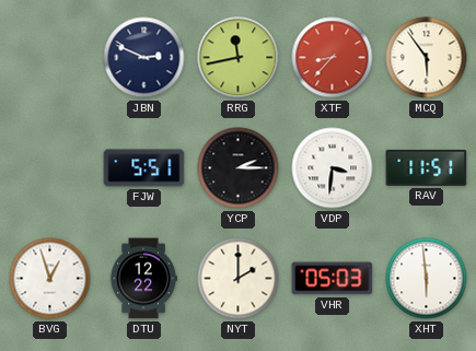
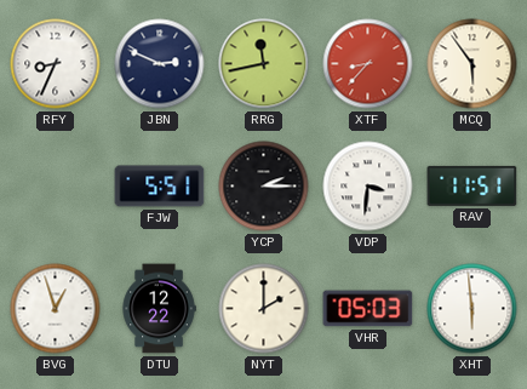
RFY: none -> 8:34
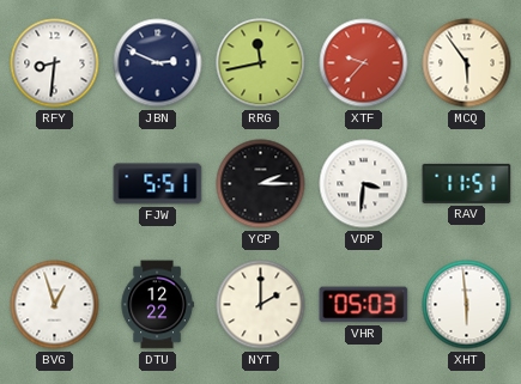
RFY: 8:34 -> 8:31
XTF: 8:37 -> 9:37
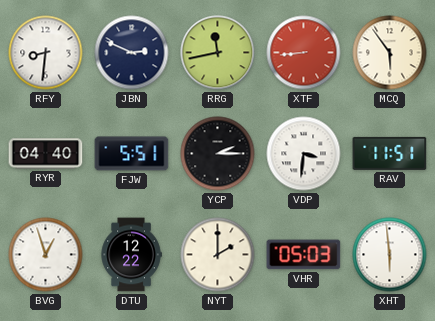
XTF: 9:37 -> 8:44
RYR: none -> 04:40
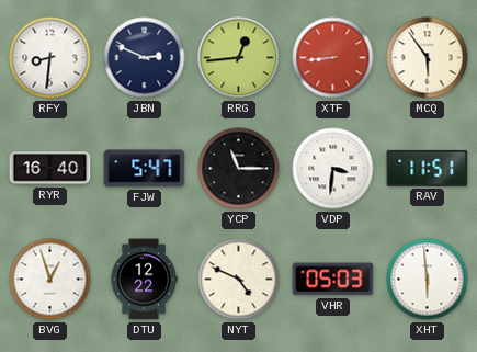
RRG: 11:43 -> 12:44
RYR: 04:40 -> 16:40
FJW: 5:51 -> 5:47
YCP: 2:15 -> 11:15
NYT: 2:00 -> 4:49
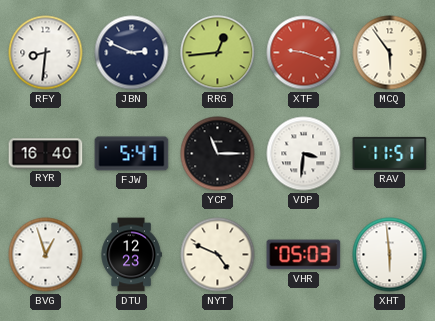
XTF: 8:44 -> 9:18
DTU: 12:22 -> 12:23
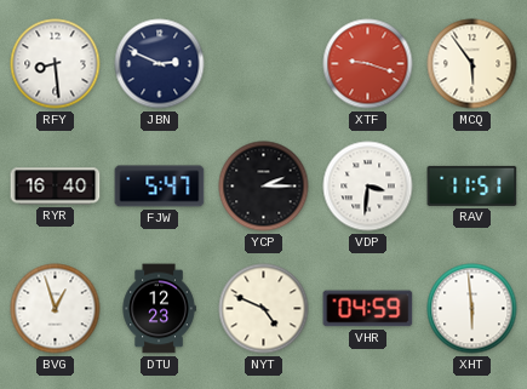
RFY: 8:31 -> 8:29
RRG: 12:44 -> none
YCP: 11:15 -> 2:15
VHR: 05:03 -> 04:59
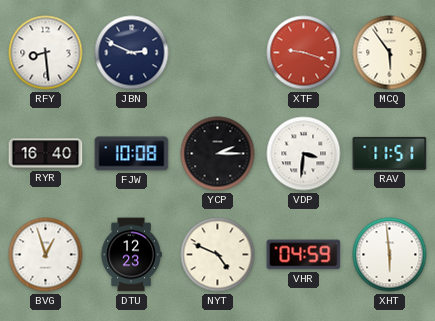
FJW: 5:47 -> 10:08
